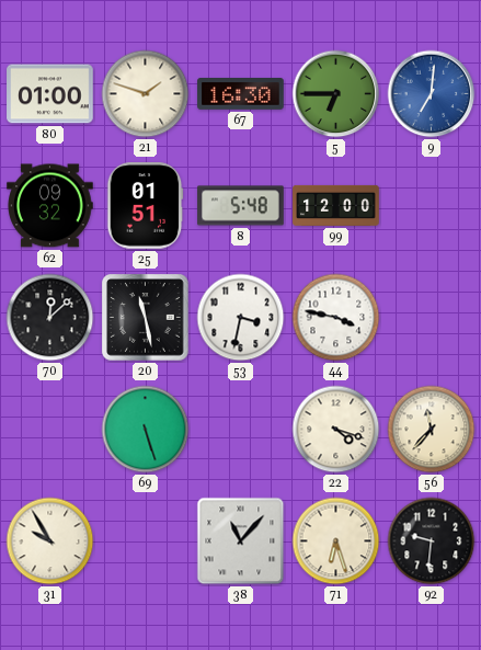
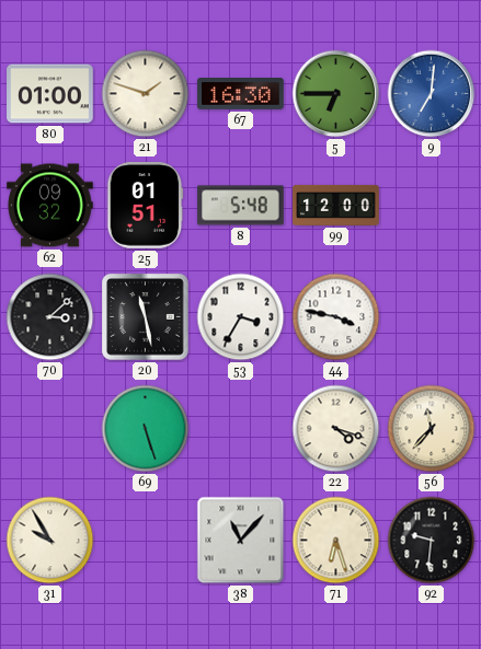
70: 12:08 -> 3:08
53: 3:32 -> 3:35
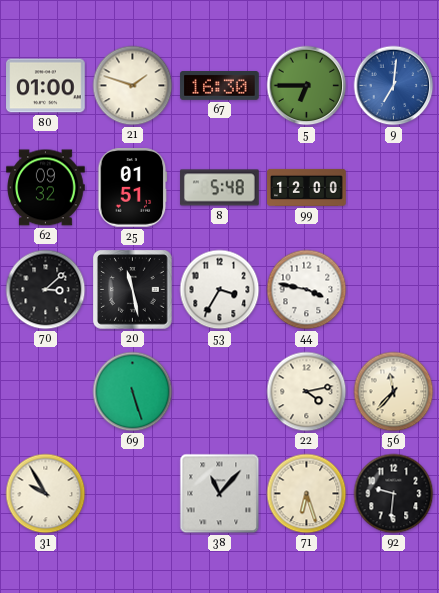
22: 4:18 -> 4:13
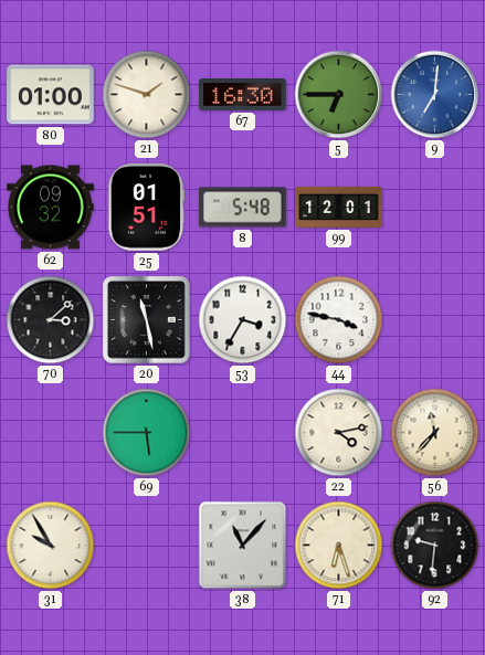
99: 12:00 -> 12:01
69: 5:27 -> 5:45
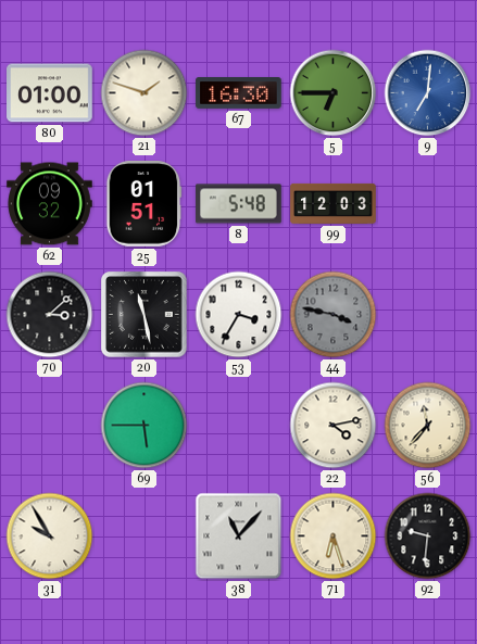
99: 12:01 -> 12:03
44 dial: white -> grey
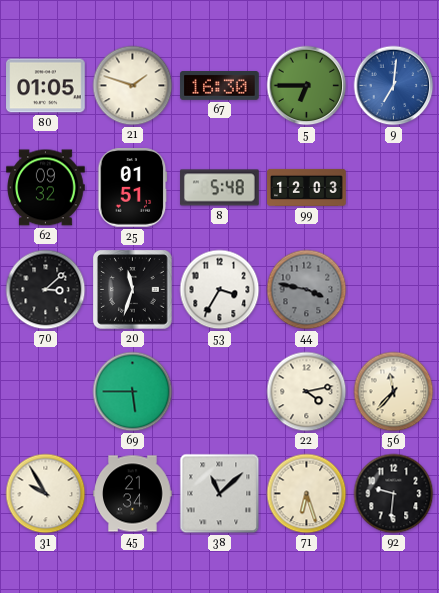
80: 01:00 -> 01:05
20: 11:28 -> 11:33
45: none -> 21:34
38: 11:07 -> 11:08
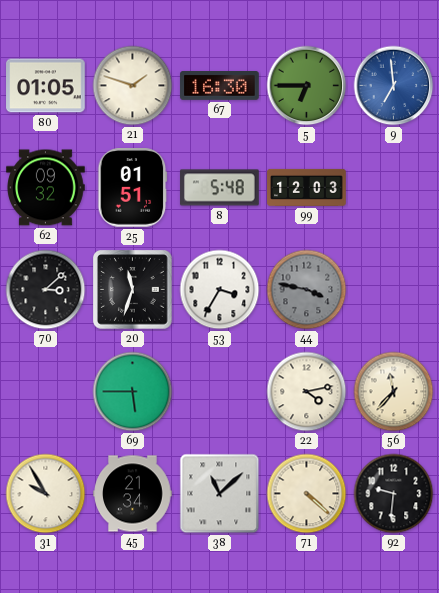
9: 7:01 -> 6:59
71: 6:27 -> 4:22
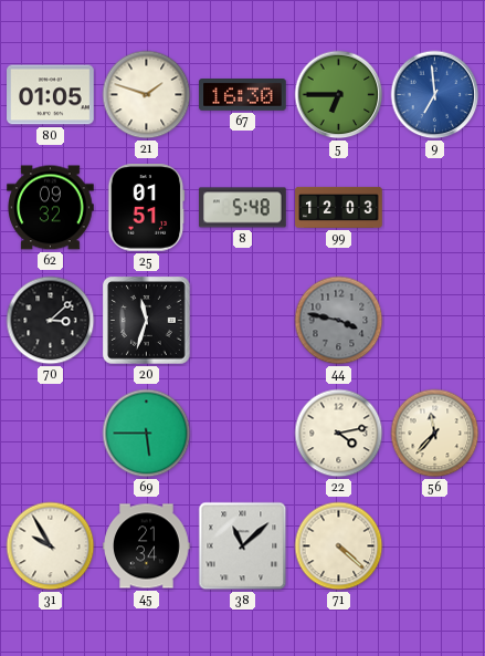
53: 3:35 -> none
92: 9:31 -> none
